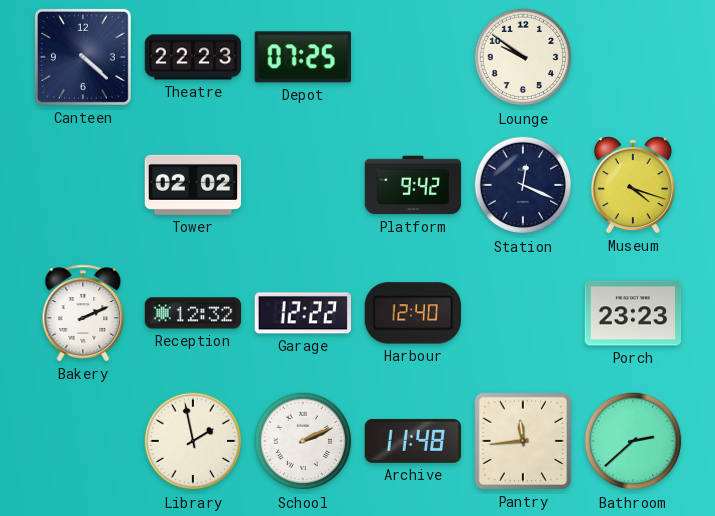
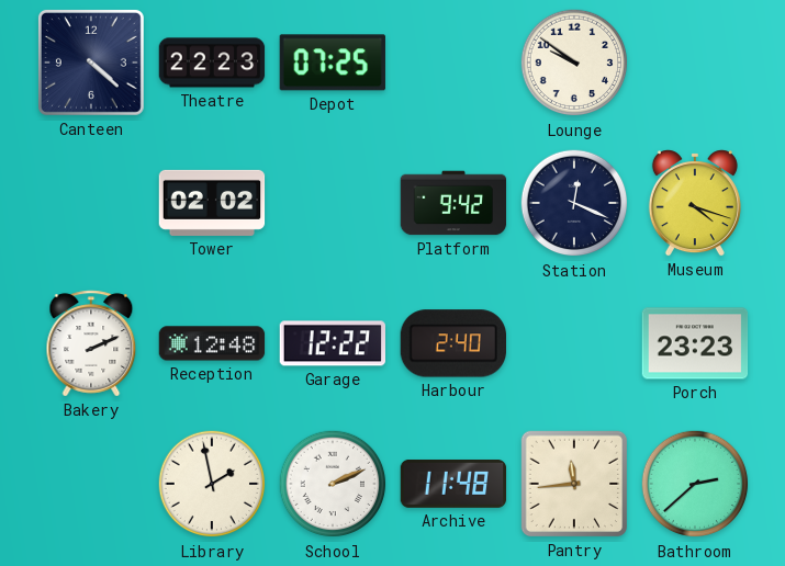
Reception: 12:32 -> 12:48
Harbour: 12:40 -> 2:40
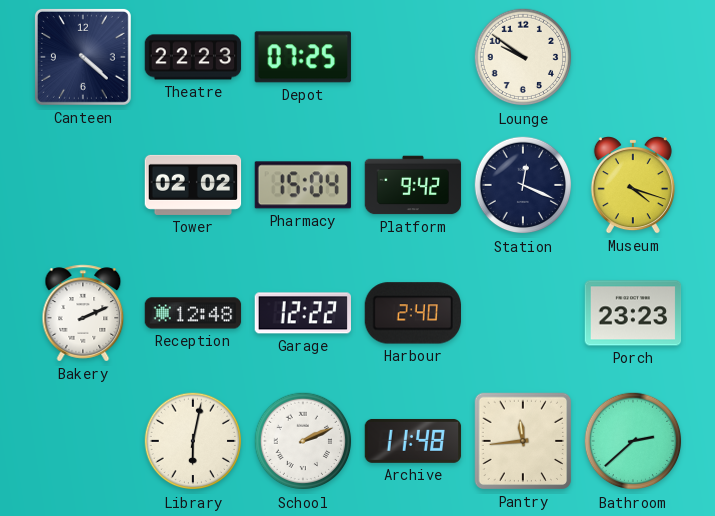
Pharmacy: none -> 15:04
Library: 1:58 -> 6:02
